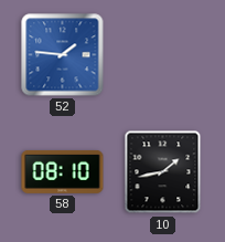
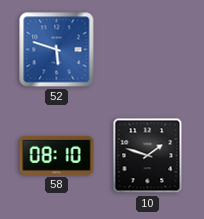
52: 1:46 -> 5:48
10: 1:43 -> 1:48
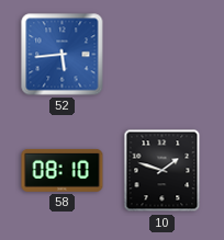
52: 5:48 -> 5:44
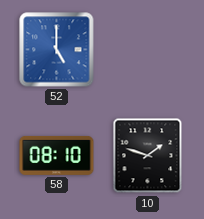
52: 5:44 -> 5:00
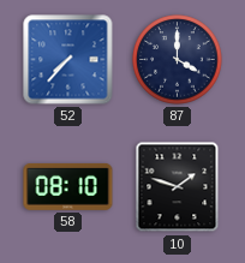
52: 5:00 -> 7:37
87: none -> 4:00
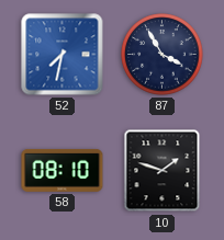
52: 7:37 -> 7:32
87: 4:00 -> 3:55
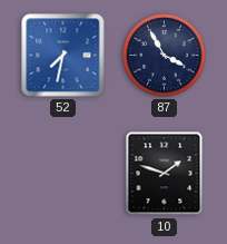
58: 08:10 -> none
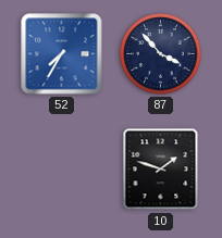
52: 7:32 -> 7:35
87: 3:55 -> 3:53
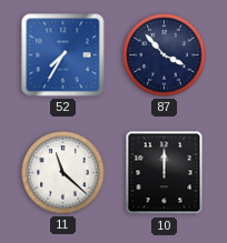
11: none -> 11:22
10: 1:48 -> 12:00
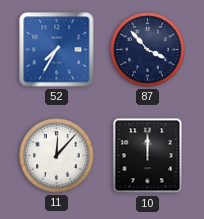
11: 11:22 -> 12:07
